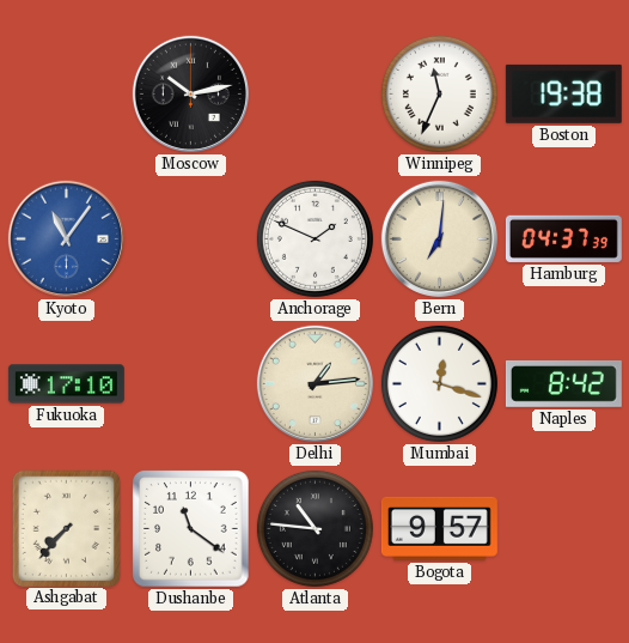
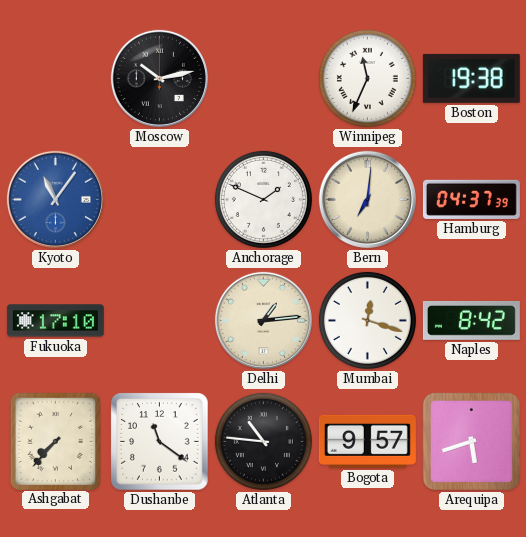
Arequipa: none -> 5:42
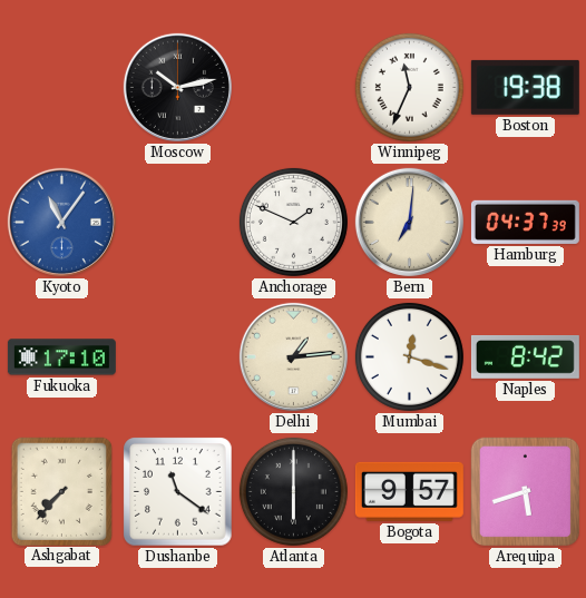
Atlanta: 10:46 -> 6:00
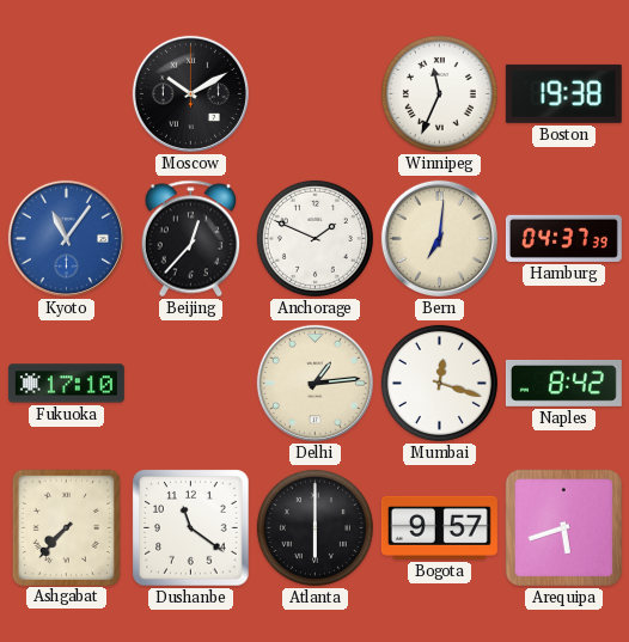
Moscow: 10:13 -> 10:10
Beijing: none -> 12:37
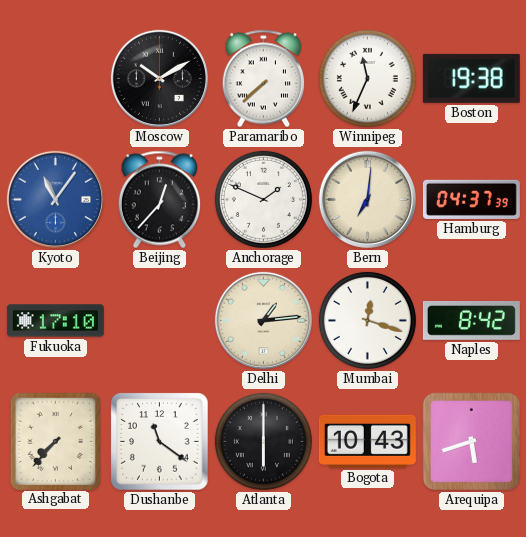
Paramaribo: none -> 7:38
Bogota: 9:57 -> 10:43
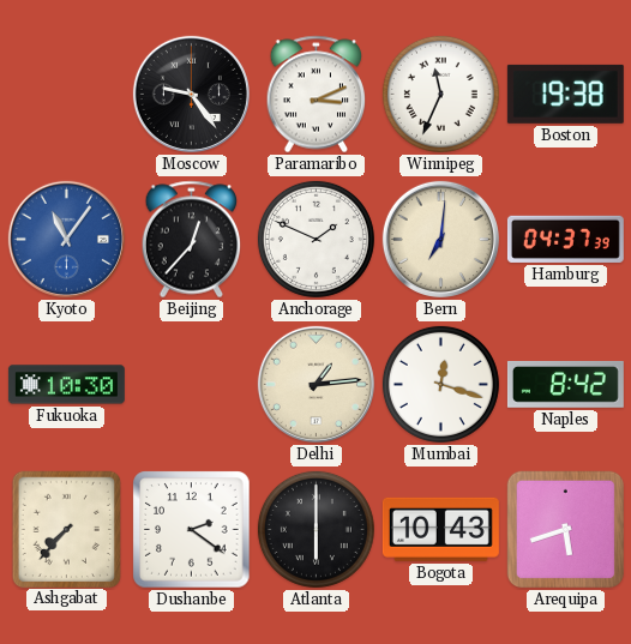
Moscow: 10:10 -> 9:24
Paramaribo: 7:38 -> 3:11
Fukuoka: 17:10 -> 10:30
Dushanbe: 11:21 -> 2:21
